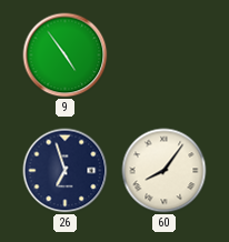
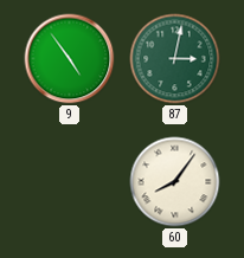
87: none -> 3:02
26: 6:57 -> none
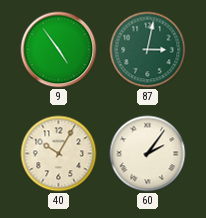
40: none -> 10:05
60: 8:06 -> 2:06
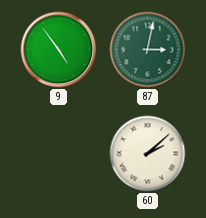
40: 10:05 -> none
60: 2:06 -> 2:08
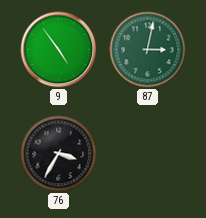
76: none -> 3:35
60: 2:08 -> none
